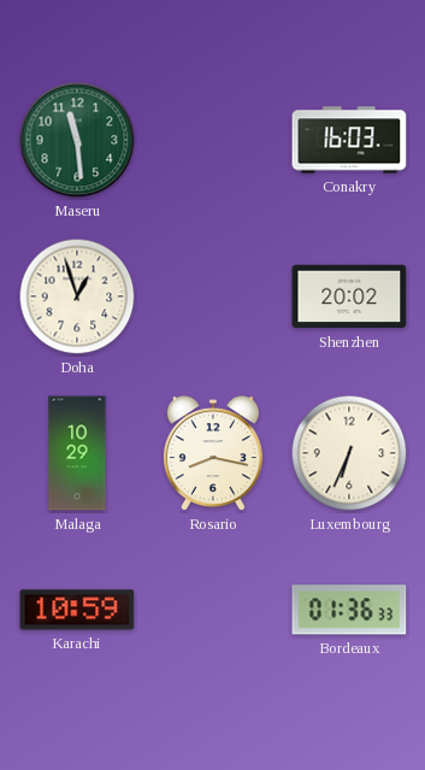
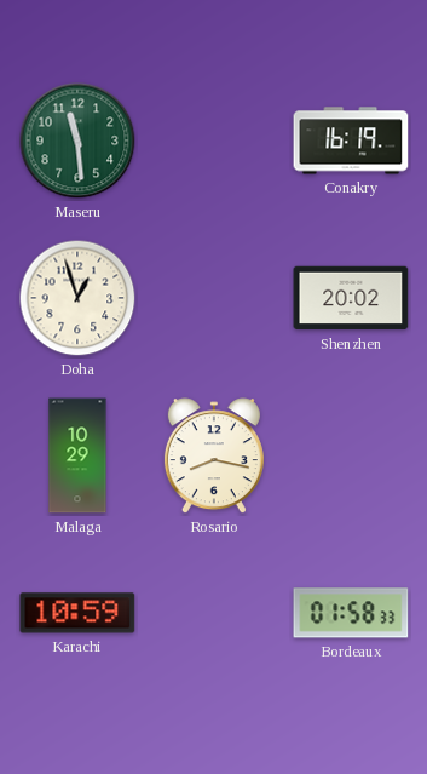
Conakry: 16:03 -> 16:19
Luxembourg: 6:34 -> none
Bordeaux: 01:36 -> 01:58
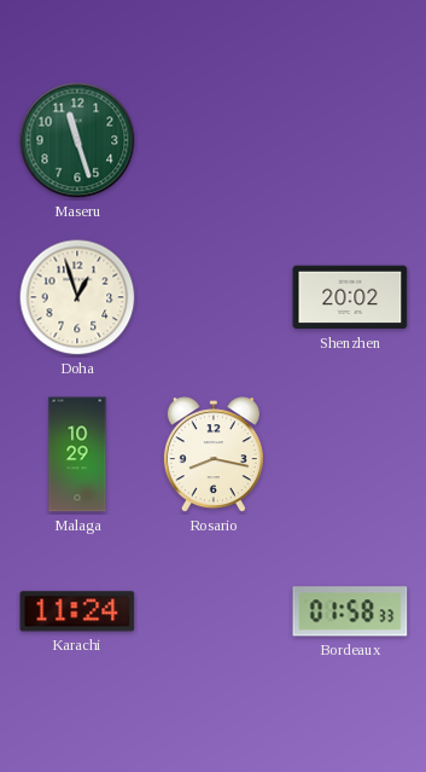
Maseru: 11:29 -> 11:27
Conakry: 16:19 -> none
Karachi: 10:59 -> 11:24
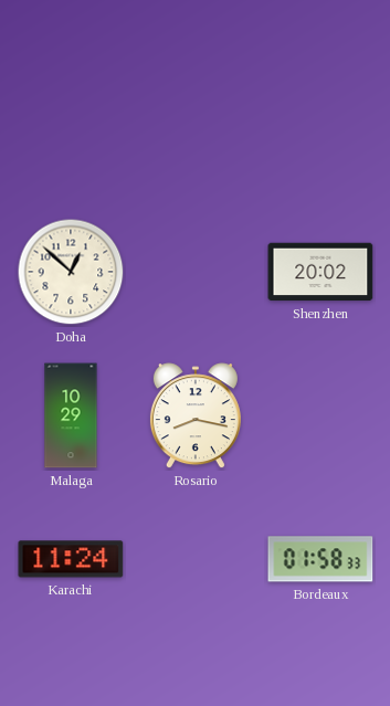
Maseru: 11:27 -> none
Doha: 12:57 -> 12:52
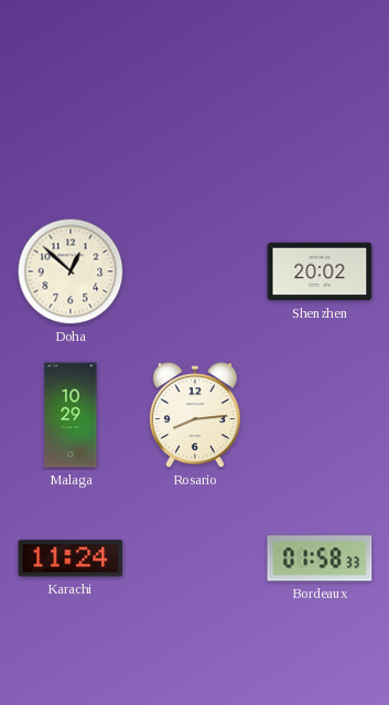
Rosario: 8:17 -> 8:14
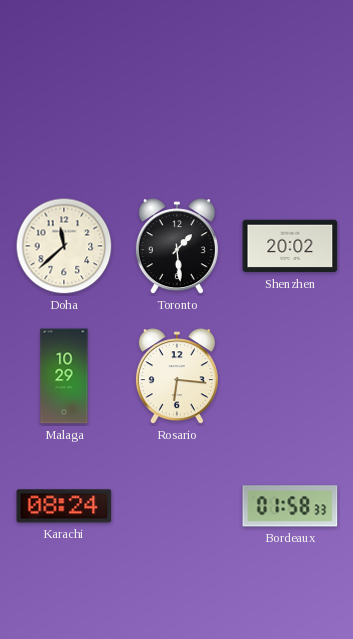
Doha: 12:52 -> 11:38
Toronto: none -> 1:29
Rosario: 8:14 -> 6:16
Karachi: 11:24 -> 08:24
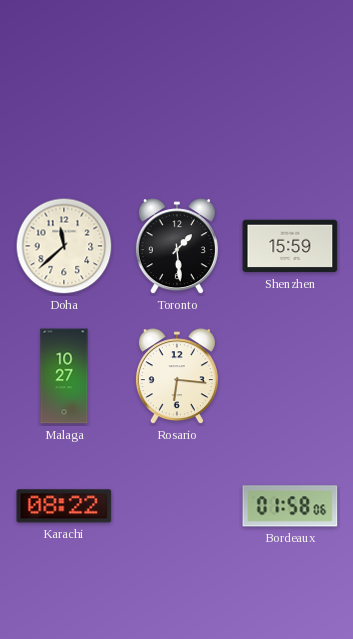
Shenzhen: 20:02 -> 15:59
Malaga: 10:29 -> 10:27
Karachi: 08:24 -> 08:22
Bordeaux: 01:58:33 -> 01:58:06
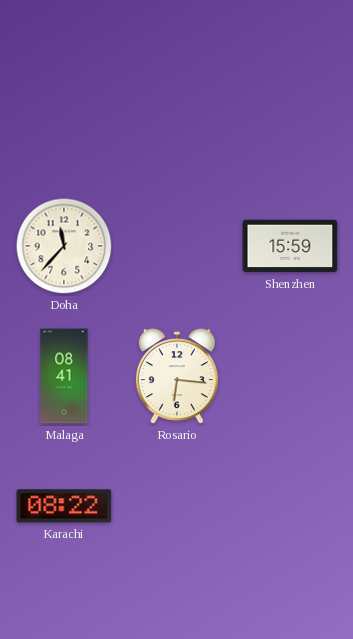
Doha: 11:38 -> 11:37
Toronto: 1:29 -> none
Malaga: 10:27 -> 08:41
Bordeaux: 01:58 -> none
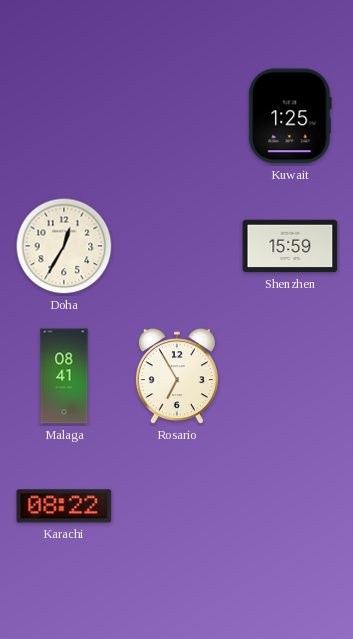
Kuwait: none -> 1:25
Doha: 11:37 -> 12:35
Rosario: 6:16 -> 6:55
